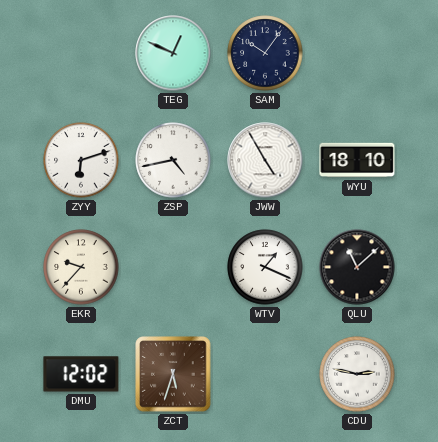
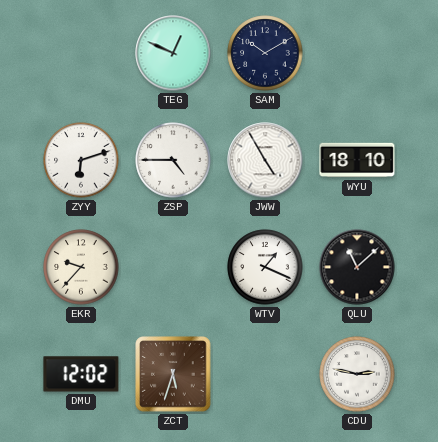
SAM: 10:06 -> 10:10
ZSP: 4:43 -> 4:45
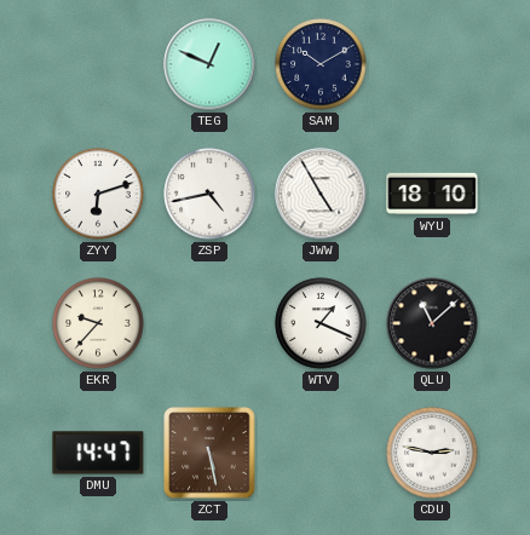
ZSP: 4:45 -> 4:43
DMU: 12:02 -> 14:47
ZCT: 5:33 -> 5:28
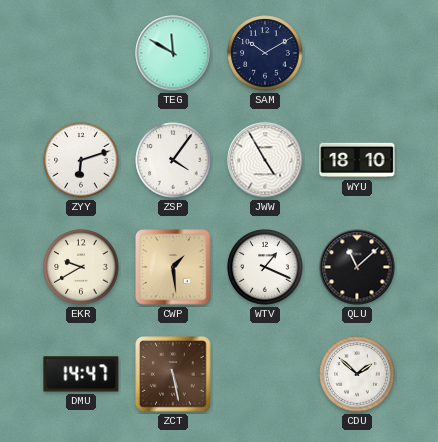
TEG: 12:49 -> 11:50
ZSP: 4:43 -> 4:06
EKR: 9:37 -> 9:40
CWP: none -> 1:29
CDU: 2:47 -> 1:52
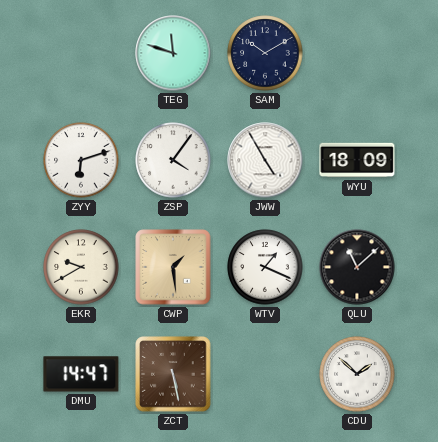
TEG: 11:50 -> 11:48
WYU: 18:10 -> 18:09
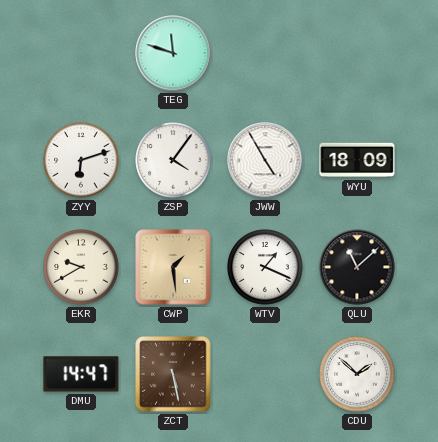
SAM: 10:10 -> none
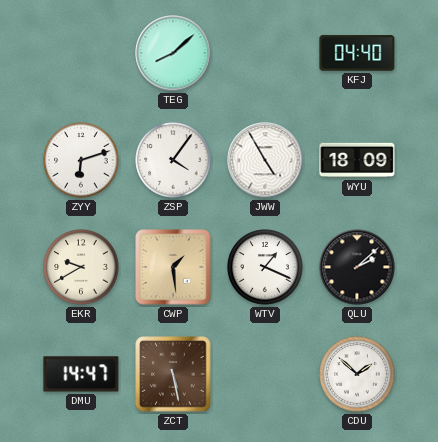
TEG: 11:48 -> 8:08
KFJ: none -> 04:40
QLU: 11:08 -> 2:08
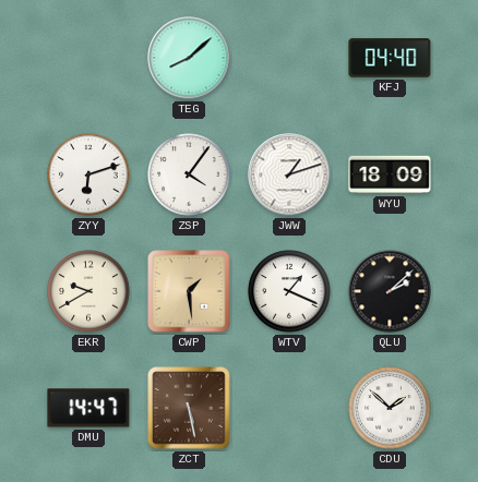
JWW: 4:55 -> 1:12
